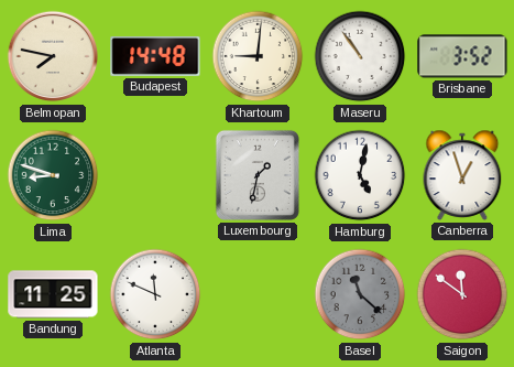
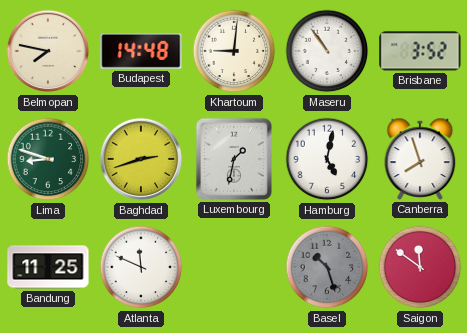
Baghdad: none -> 2:42
Canberra: 12:57 -> 7:57
Basel: 11:22 -> 10:27
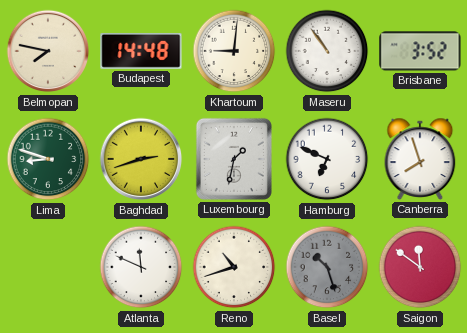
Hamburg: 5:02 -> 6:49
Bandung: 11:25 -> none
Reno: none -> 10:42
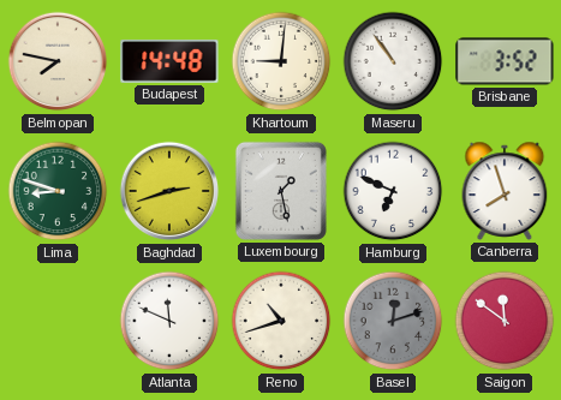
Luxembourg: 1:32 -> 1:28
Basel: 10:27 -> 12:12
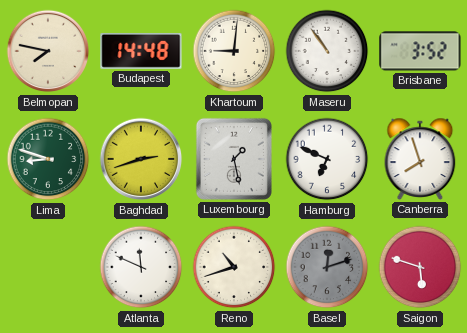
Saigon: 11:51 -> 5:48
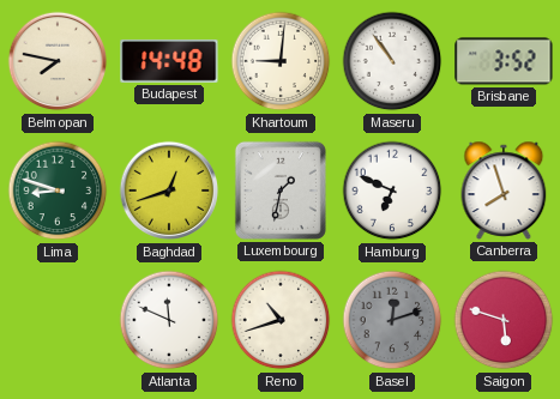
Baghdad: 2:42 -> 12:42
Luxembourg: 1:28 -> 1:32
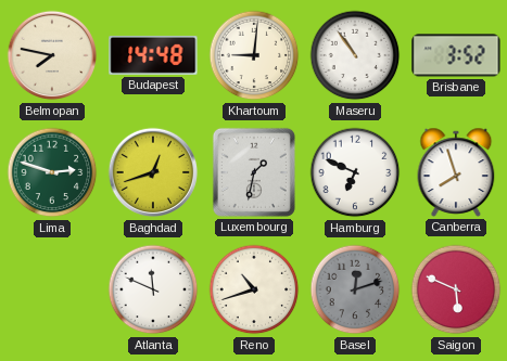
Lima: 8:48 -> 2:48
Saigon: 5:48 -> 5:49
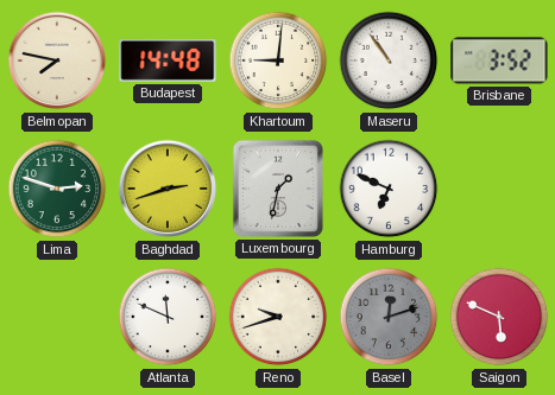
Baghdad: 12:42 -> 2:42
Canberra: 7:57 -> none
Reno: 10:42 -> 9:42
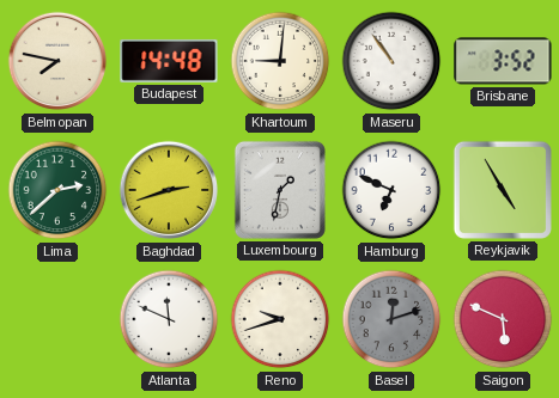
Lima: 2:48 -> 2:38
Reykjavik: none -> 4:55
